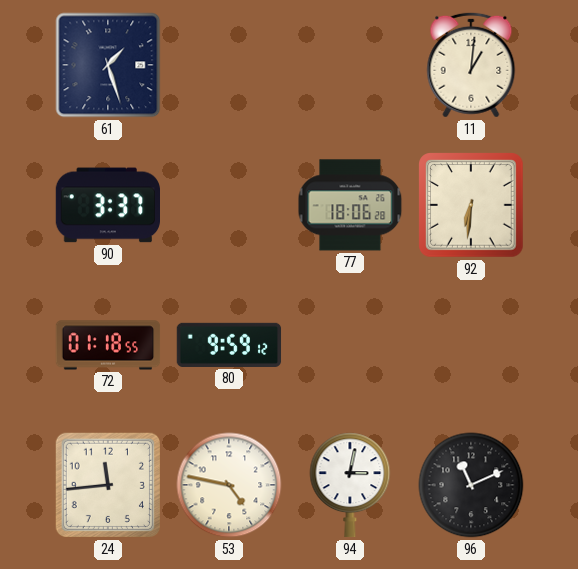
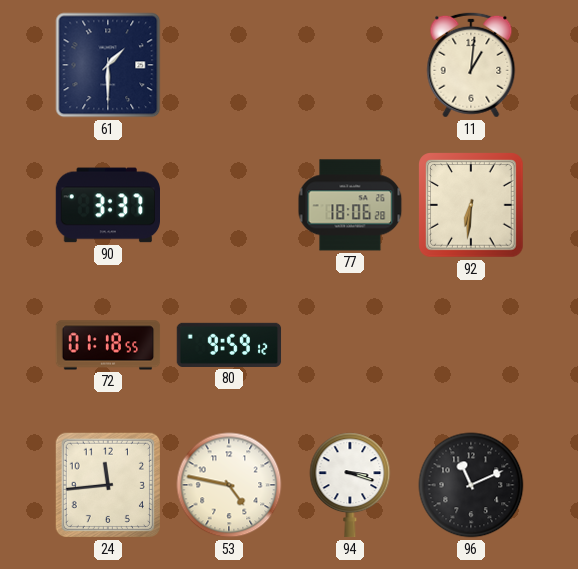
61: 1:27 -> 1:30
94: 3:02 -> 3:18
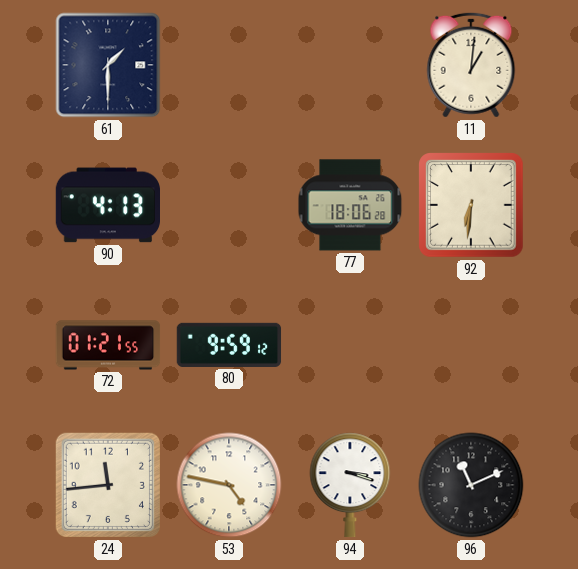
90: 3:37 -> 4:13
72: 01:18 -> 01:21
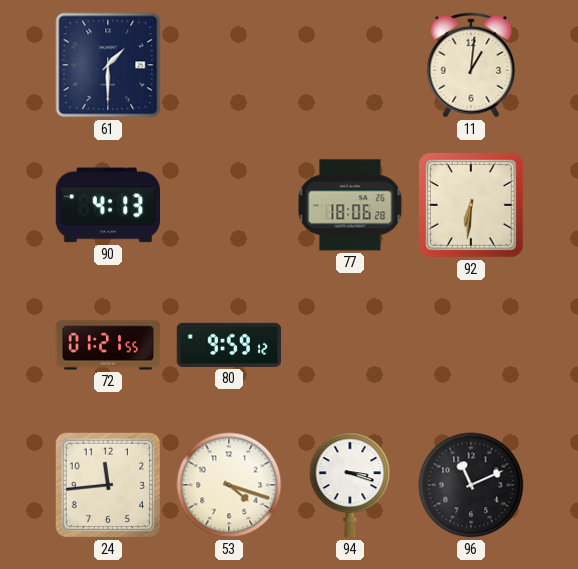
53: 4:47 -> 4:18
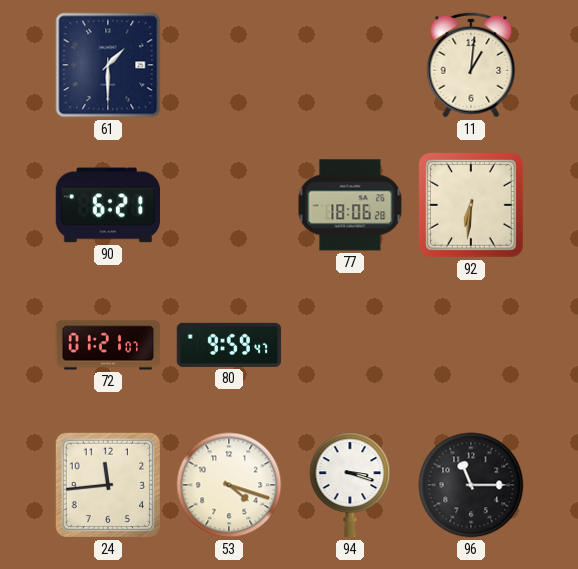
90: 4:13 -> 6:21
72: 01:21:55 -> 01:21:07
80: 9:59:12 -> 9:59:47
96: 11:11 -> 11:15
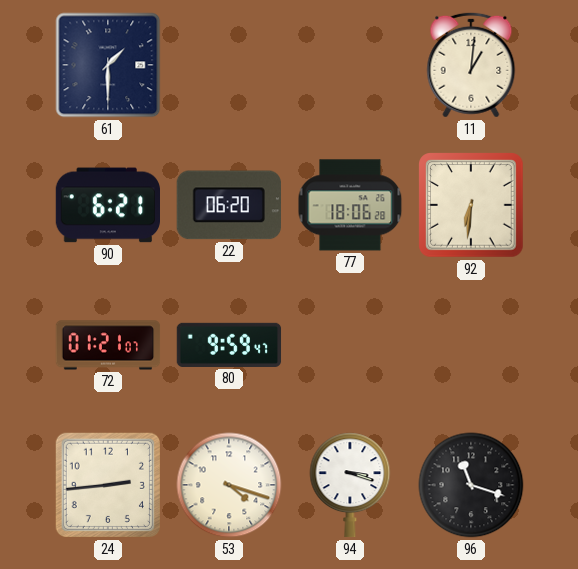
22: none -> 06:20
24: 11:44 -> 2:44
96: 11:15 -> 11:18
